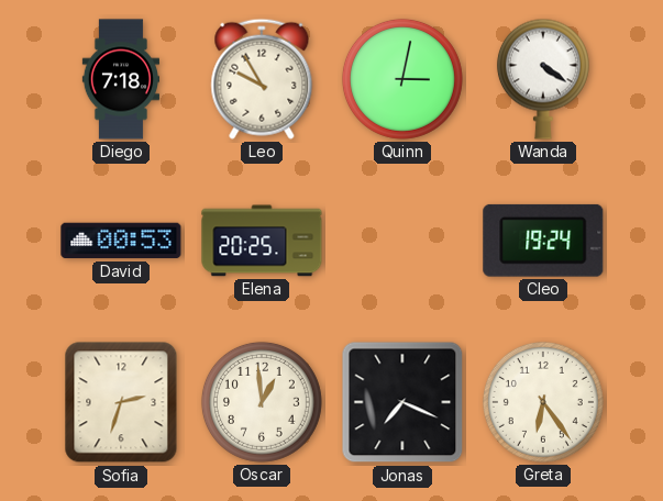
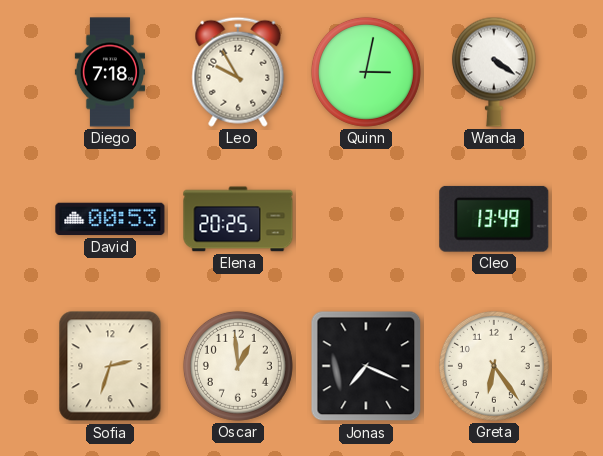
Cleo: 19:24 -> 13:49
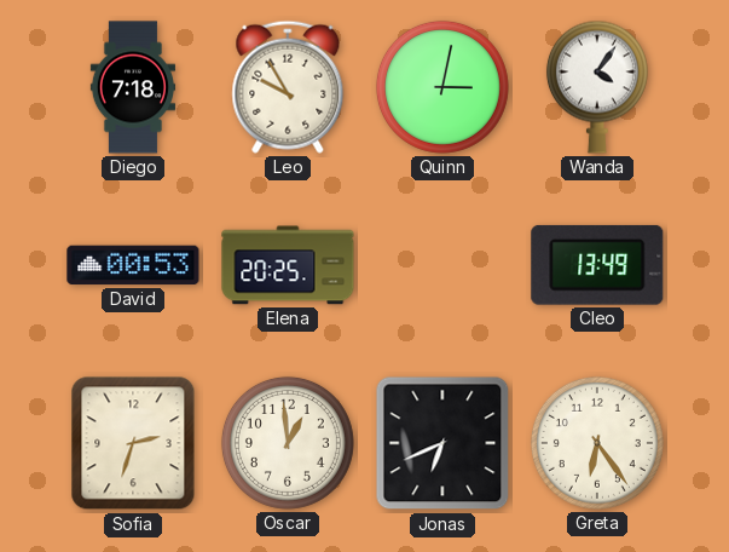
Wanda: 4:21 -> 4:06
Jonas: 7:19 -> 6:41
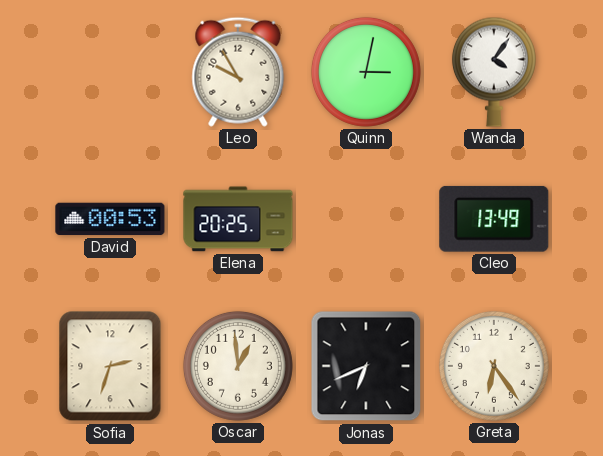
Diego: 7:18 -> none
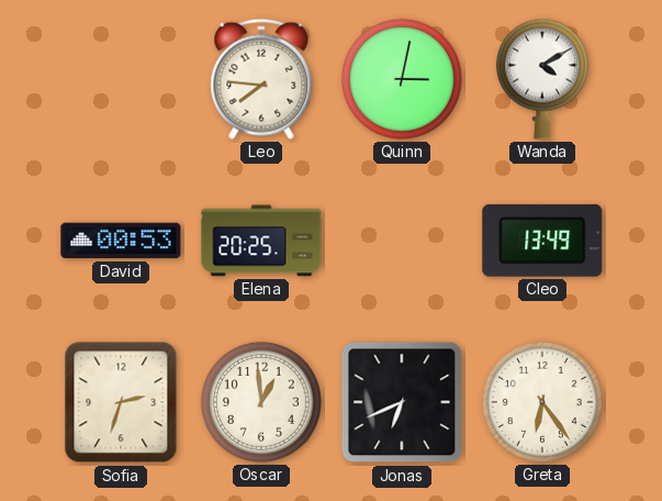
Leo: 9:55 -> 7:46
Wanda: 4:06 -> 4:10
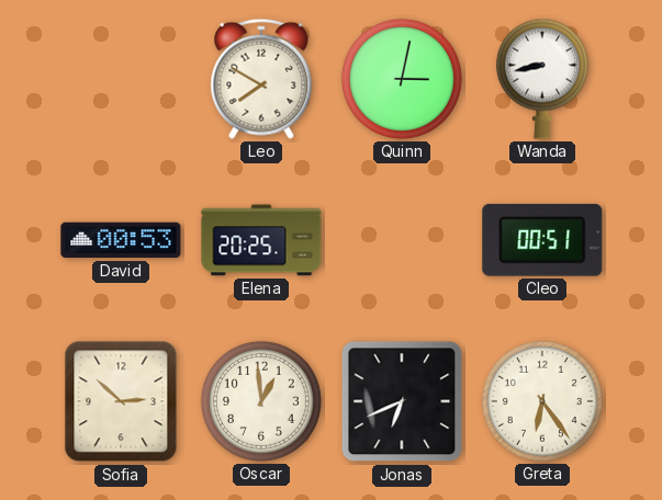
Leo: 7:46 -> 7:50
Wanda: 4:10 -> 8:43
Cleo: 13:49 -> 00:51
Sofia: 2:33 -> 2:52
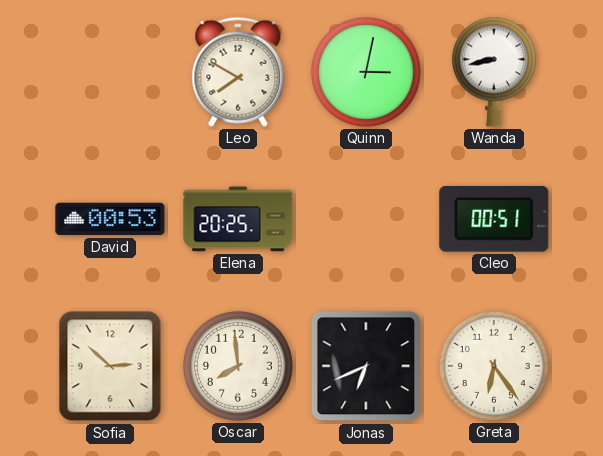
Oscar: 12:59 -> 7:59
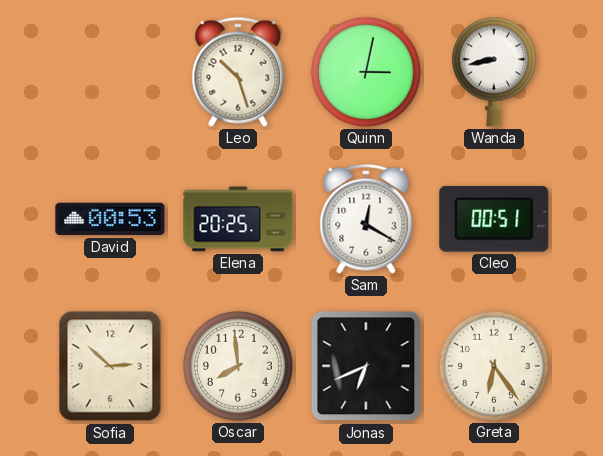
Leo: 7:50 -> 10:27
Sam: none -> 12:20
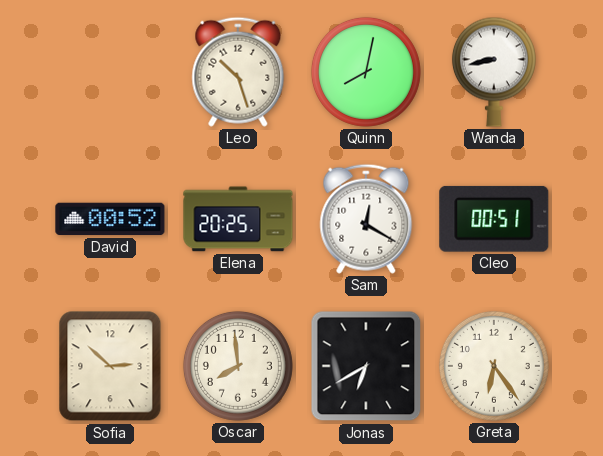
Quinn: 3:02 -> 8:02
David: 00:53 -> 00:52
Jonas: 6:41 -> 6:40
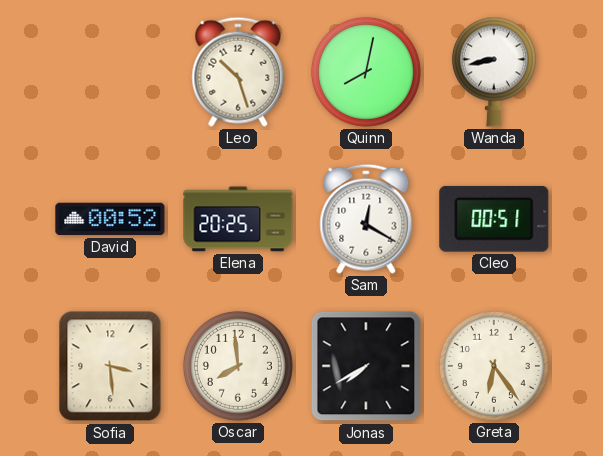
Sofia: 2:52 -> 3:29
Jonas: 6:40 -> 7:40
